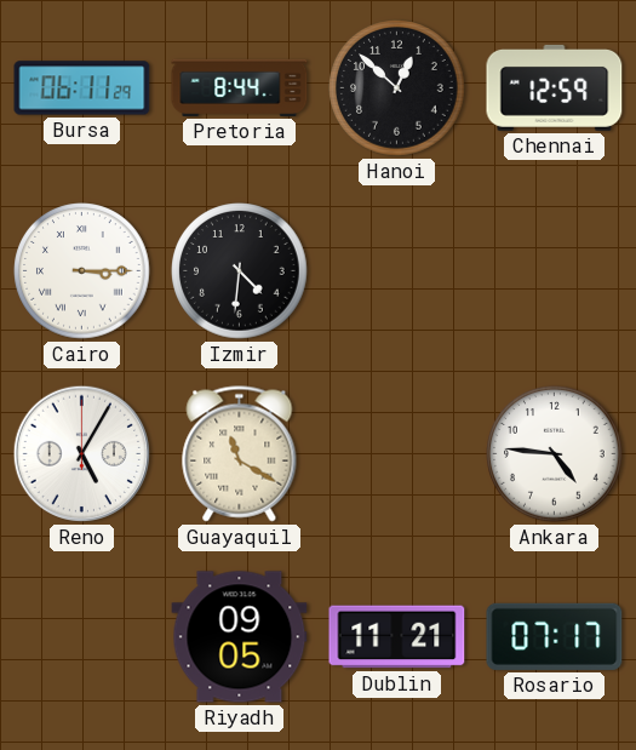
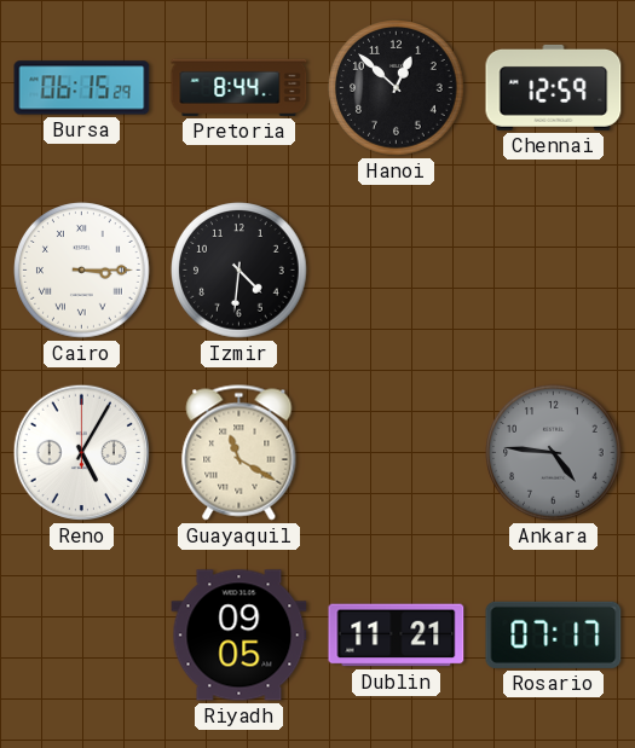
Bursa: 06:11 -> 06:15
Ankara dial: white -> grey
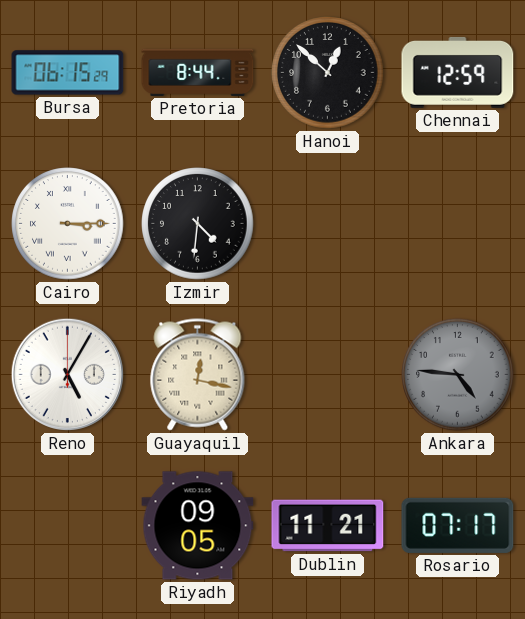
Guayaquil: 11:20 -> 12:17
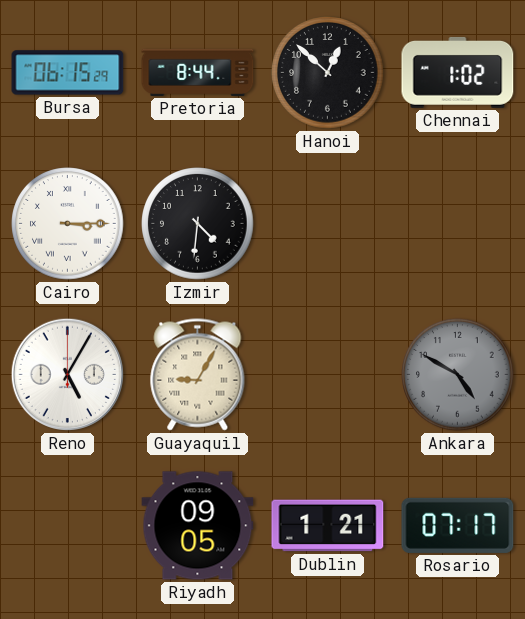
Chennai: 12:59 -> 1:02
Guayaquil: 12:17 -> 9:05
Ankara: 4:46 -> 4:50
Dublin: 11:21 -> 1:21
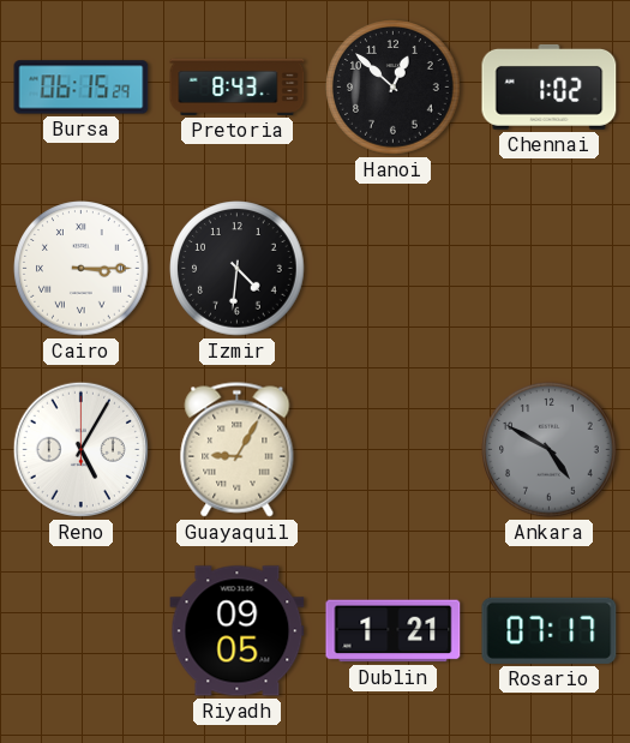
Pretoria: 8:44 -> 8:43
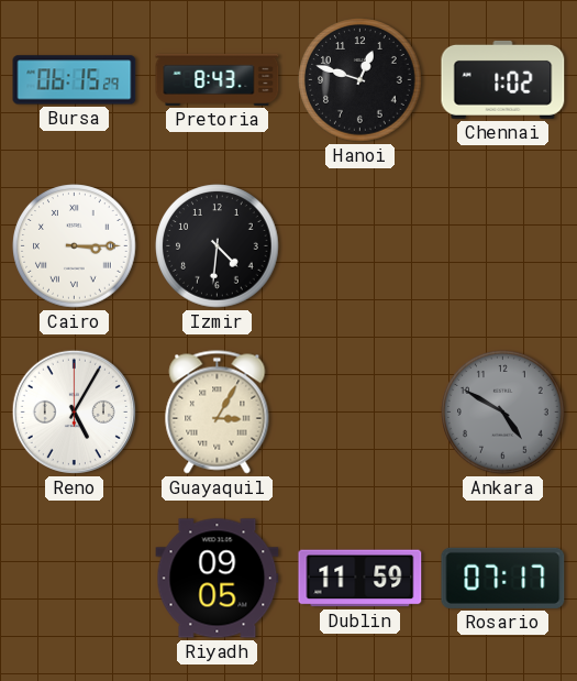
Hanoi: 12:52 -> 12:48
Guayaquil: 9:05 -> 3:05
Dublin: 1:21 -> 11:59
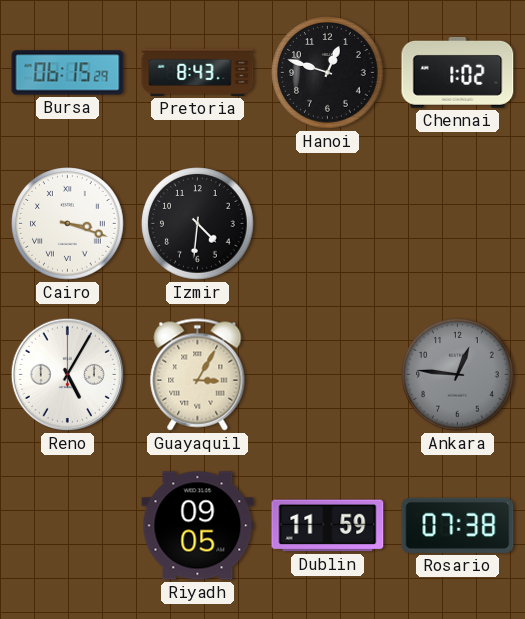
Cairo: 3:15 -> 3:18
Ankara: 4:50 -> 12:46
Rosario: 07:17 -> 07:38
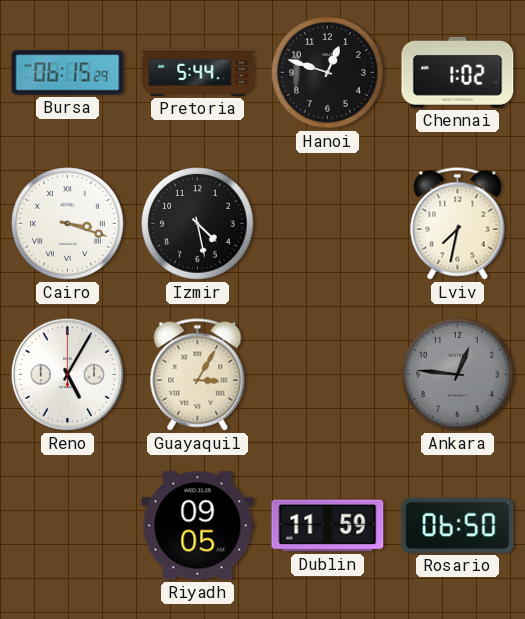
Pretoria: 8:43 -> 5:44
Izmir: 4:31 -> 4:28
Lviv: none -> 7:32
Rosario: 07:38 -> 06:50
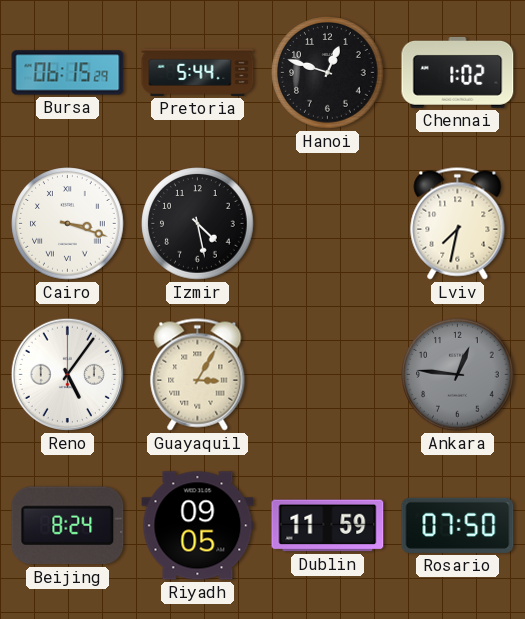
Reno: 5:05 -> 5:06
Beijing: none -> 8:24
Rosario: 06:50 -> 07:50
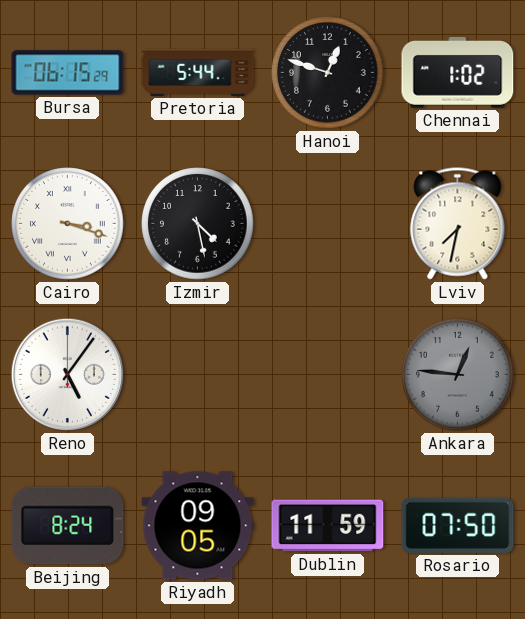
Guayaquil: 3:05 -> none
